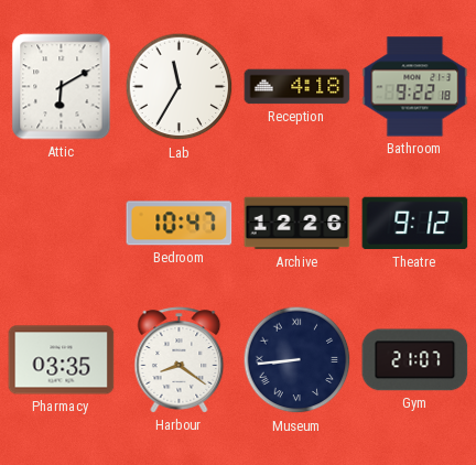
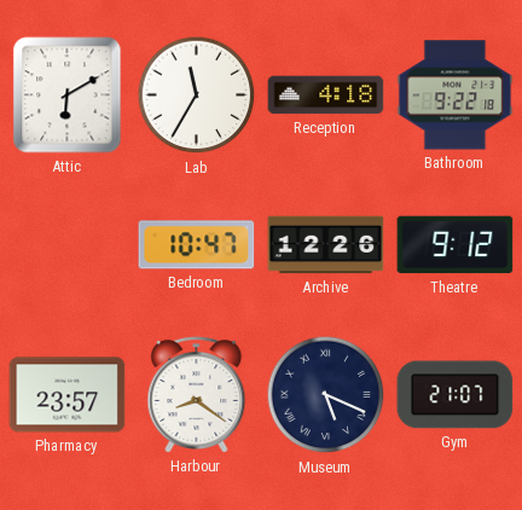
Pharmacy: 03:35 -> 23:57
Museum: 8:44 -> 5:19
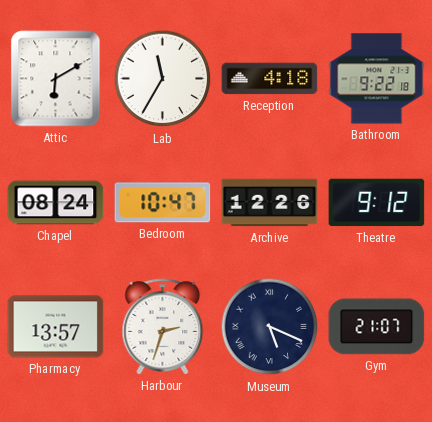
Chapel: none -> 08:24
Pharmacy: 23:57 -> 13:57
Harbour: 8:21 -> 2:33
